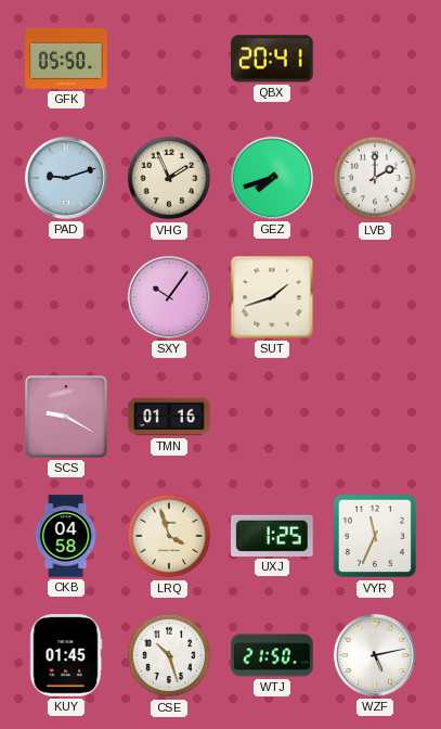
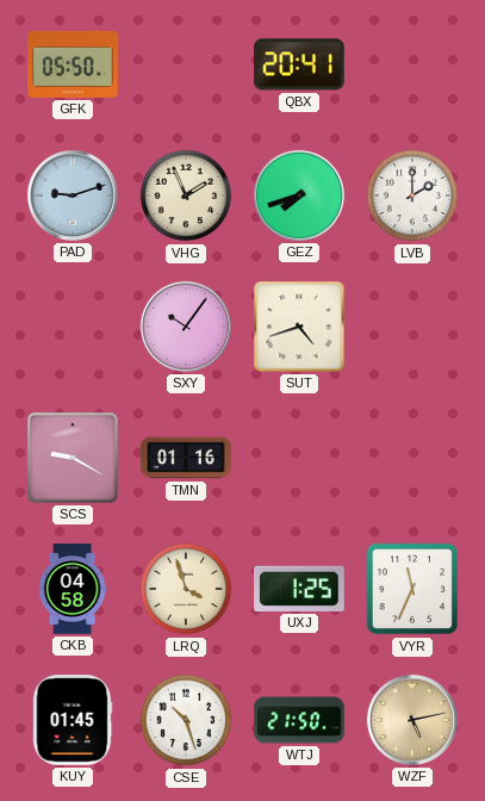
SUT: 1:42 -> 4:42
WZF dial: white -> champagne
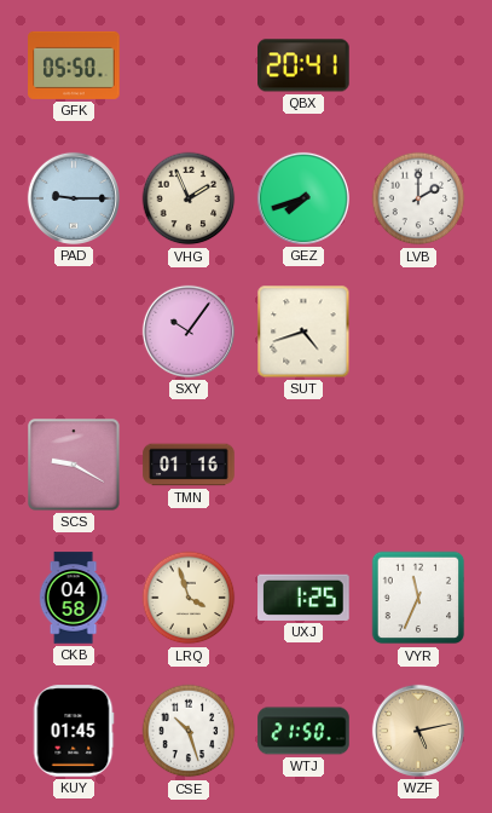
PAD: 9:12 -> 9:15
